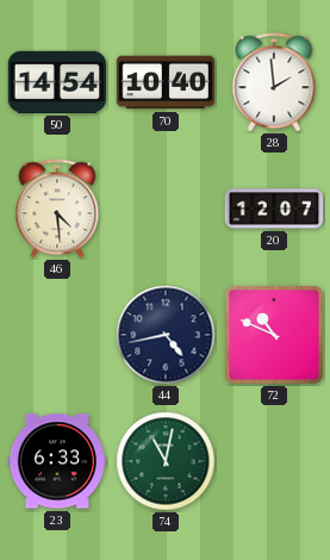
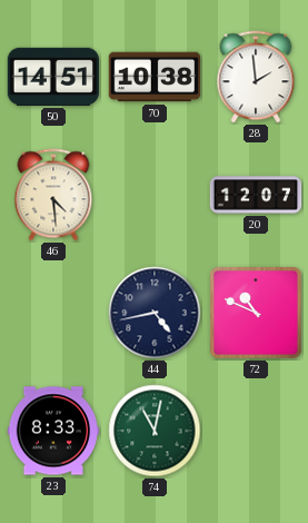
50: 14:54 -> 14:51
70: 10:40 -> 10:38
23: 6:33 -> 8:33
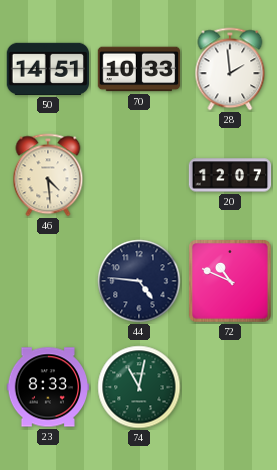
70: 10:38 -> 10:33
44: 4:43 -> 4:46
